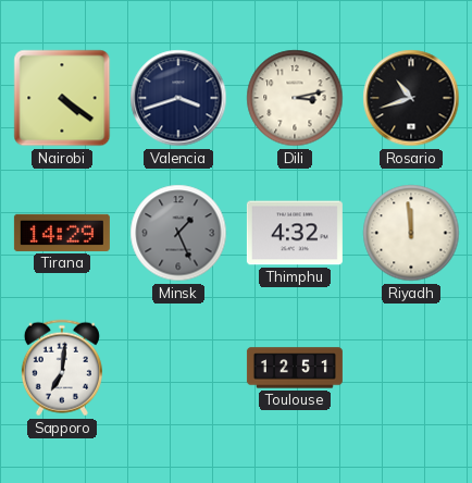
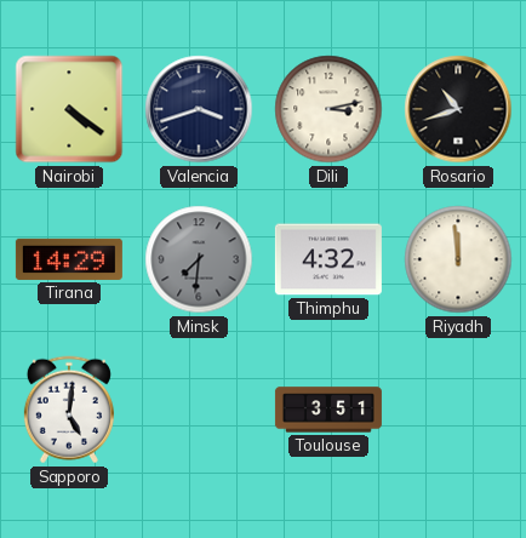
Minsk: 1:26 -> 7:31
Sapporo: 7:01 -> 5:01
Toulouse: 12:51 -> 3:51
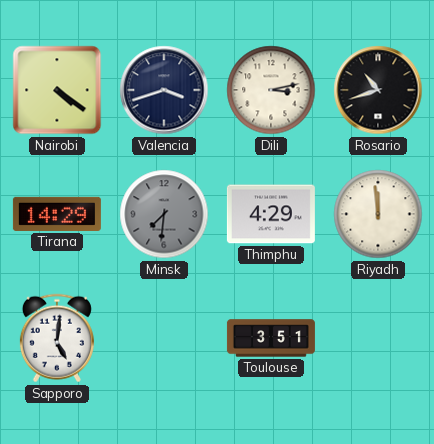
Thimphu: 4:32 -> 4:29
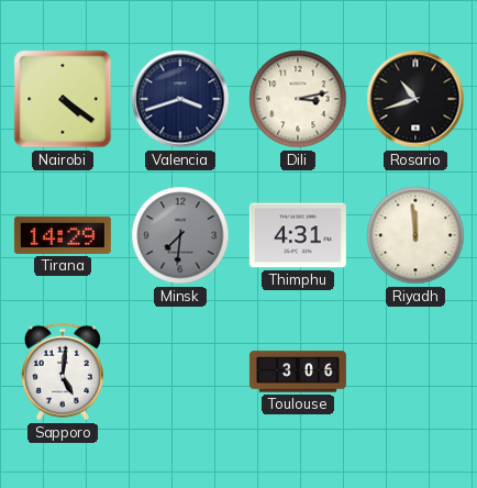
Thimphu: 4:29 -> 4:31
Toulouse: 3:51 -> 3:06
